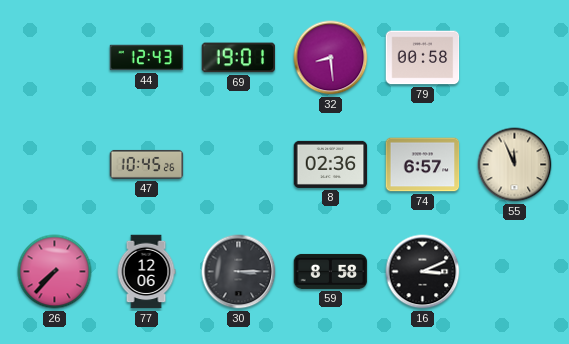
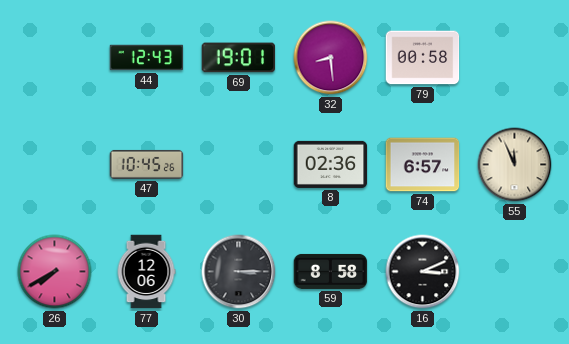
26: 7:37 -> 7:40
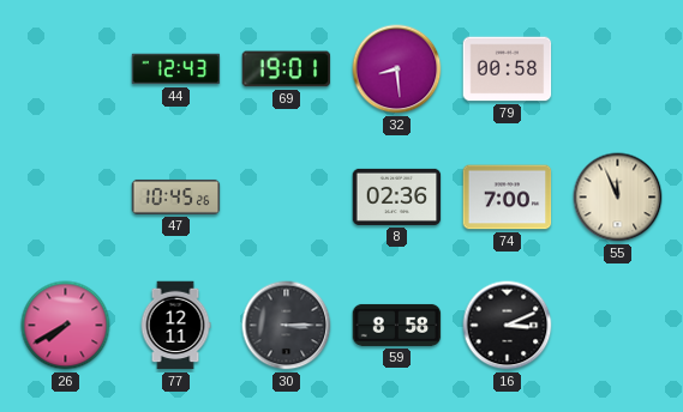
74: 6:57 -> 7:00
77: 12:06 -> 12:11
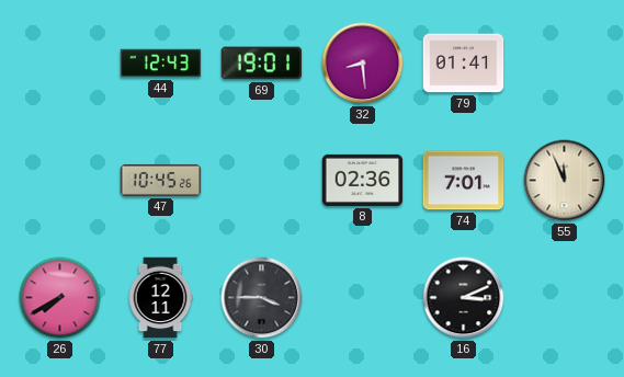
79: 00:58 -> 01:41
74: 7:00 -> 7:01
30: 3:15 -> 3:45
59: 8:58 -> none
